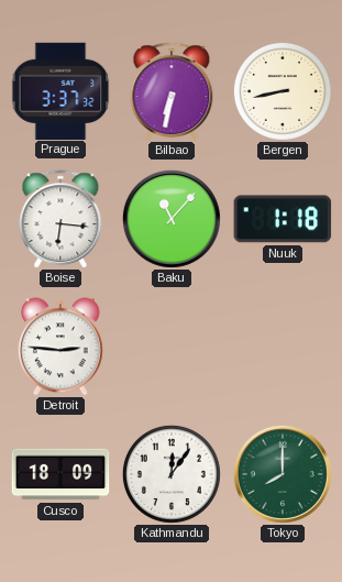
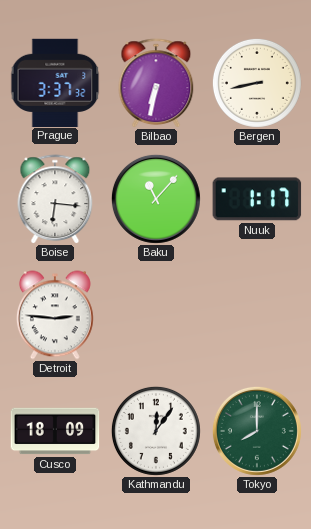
Nuuk: 1:18 -> 1:17
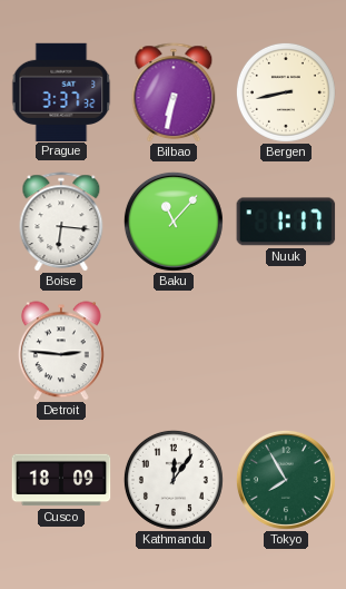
Tokyo: 8:00 -> 7:55
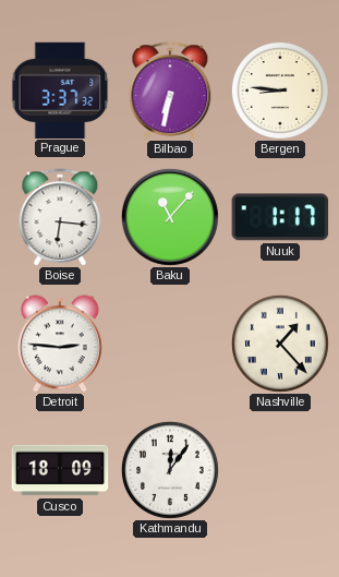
Bergen: 8:43 -> 8:46
Nashville: none -> 1:23
Tokyo: 7:55 -> none
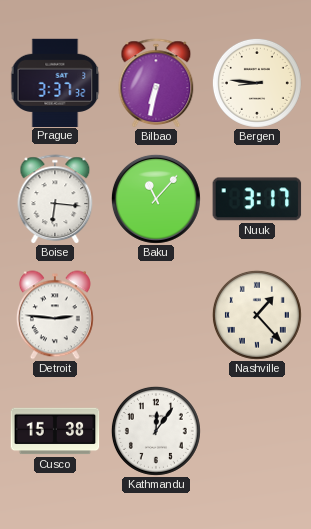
Nuuk: 1:17 -> 3:17
Cusco: 18:09 -> 15:38
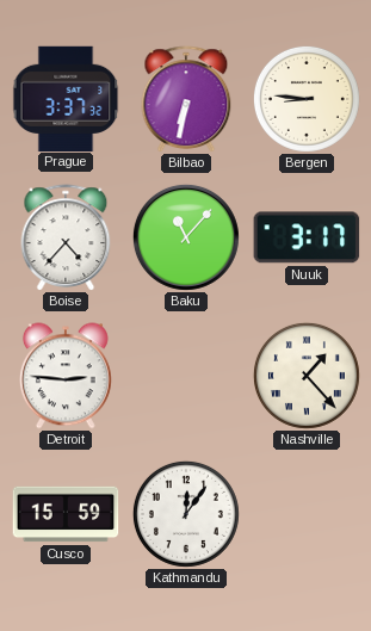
Boise: 6:16 -> 4:37
Cusco: 15:38 -> 15:59
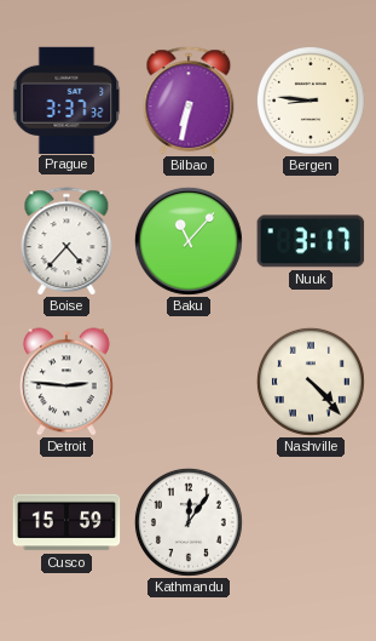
Nashville: 1:23 -> 4:23
